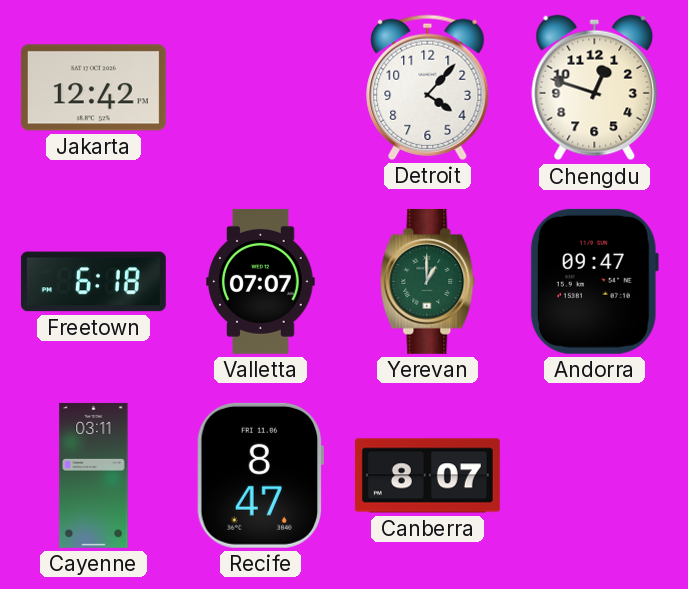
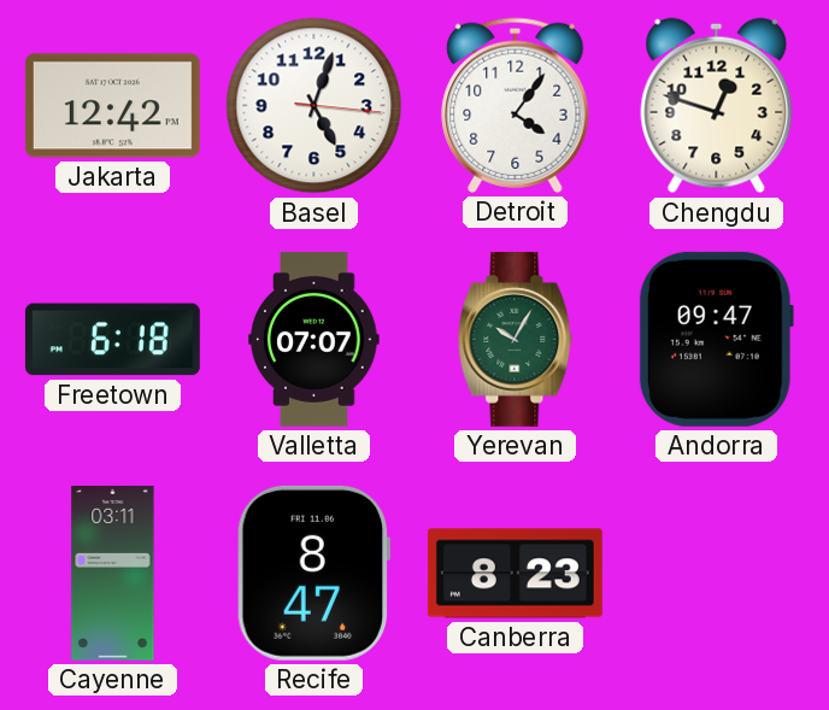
Basel: none -> 5:03
Detroit: 4:07 -> 4:06
Yerevan: 1:00 -> 10:05
Canberra: 8:07 -> 8:23
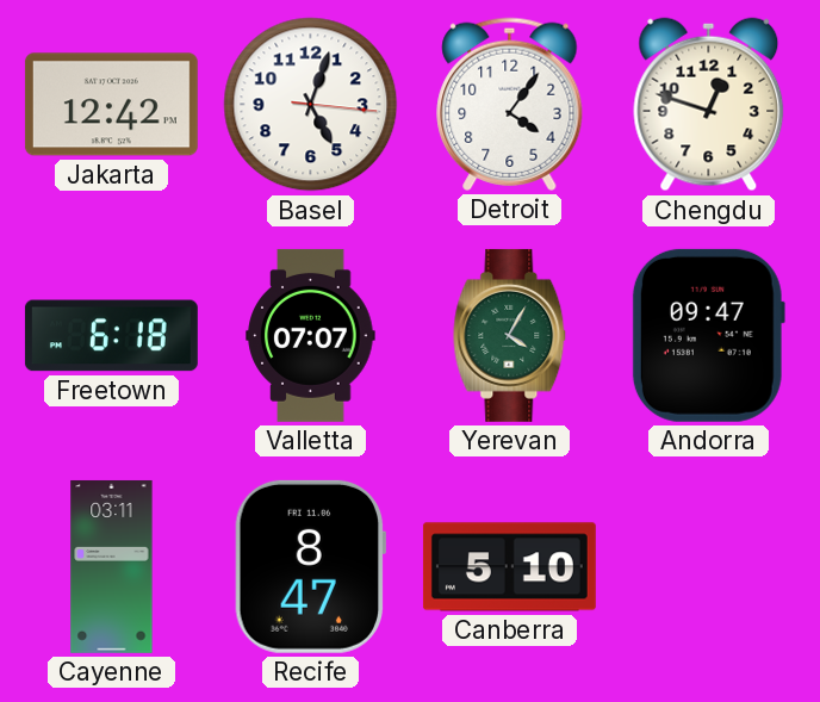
Yerevan: 10:05 -> 4:05
Canberra: 8:23 -> 5:10
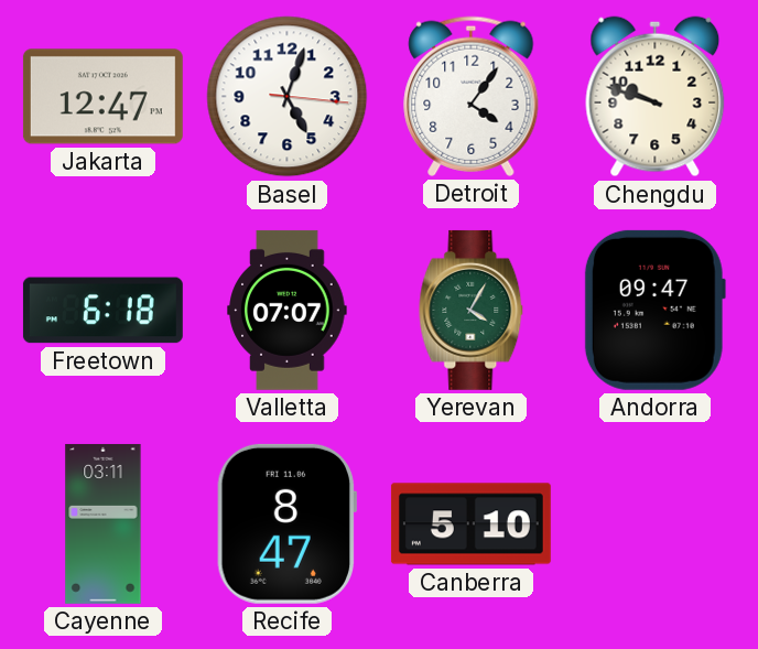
Jakarta: 12:42 -> 12:47
Chengdu: 12:48 -> 9:48
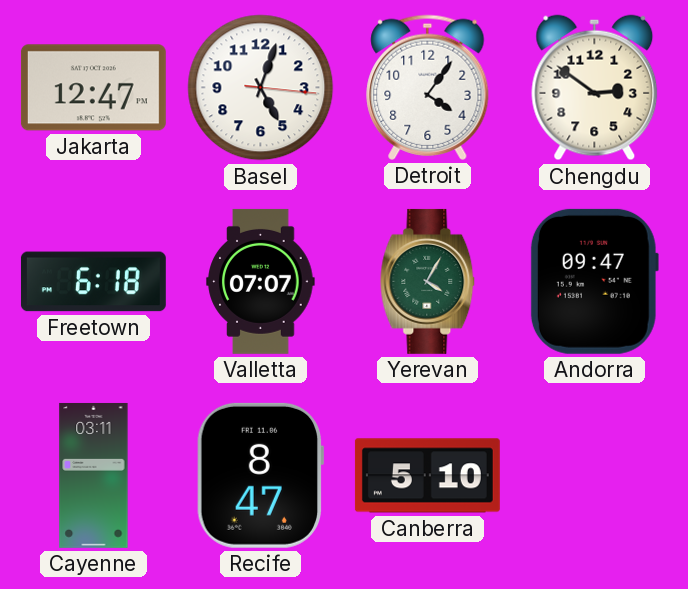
Chengdu: 9:48 -> 2:51
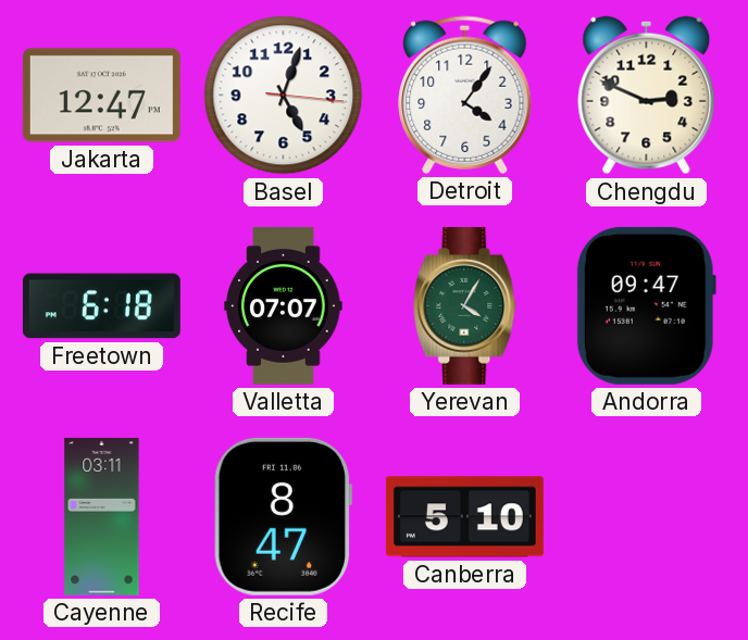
Chengdu: 2:51 -> 2:49
